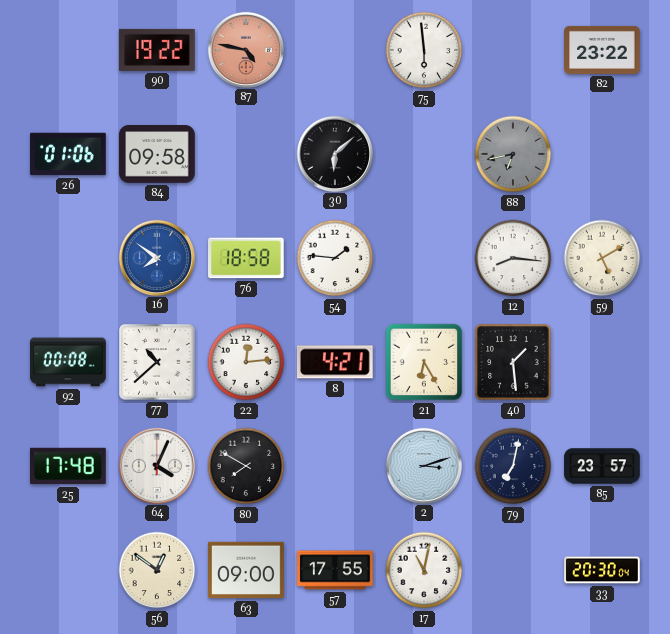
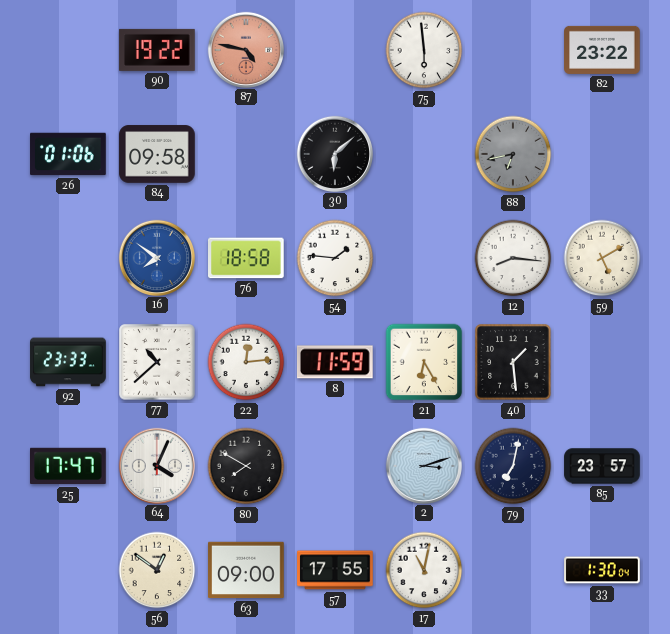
92: 00:08 -> 23:33
8: 4:21 -> 11:59
25: 17:48 -> 17:47
33: 20:30 -> 1:30
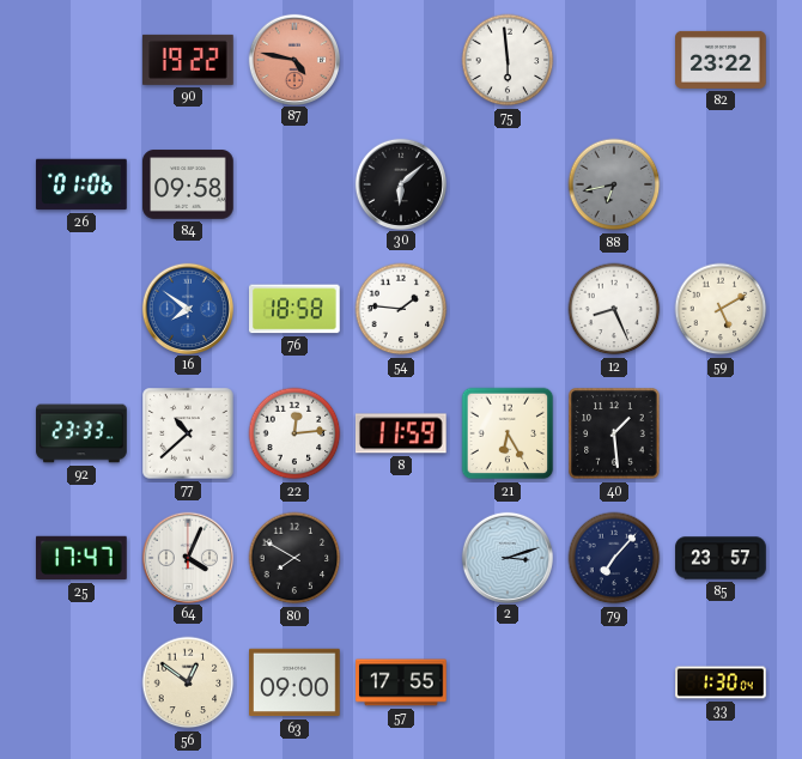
12: 8:16 -> 8:26
79: 7:02 -> 7:07
17: 11:02 -> none
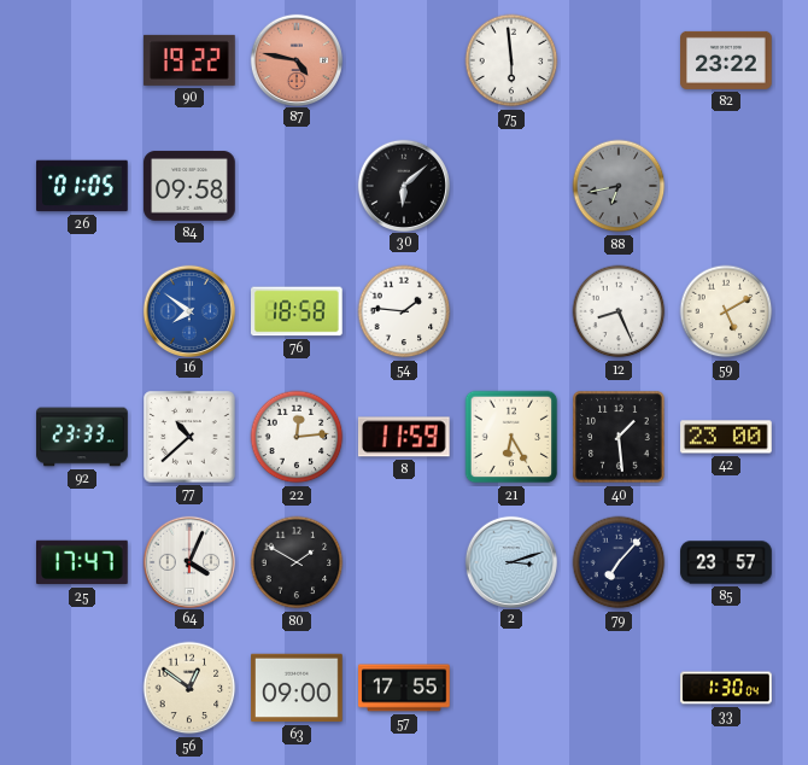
26: 01:06 -> 01:05
42: none -> 23:00
80: 7:50 -> 1:50
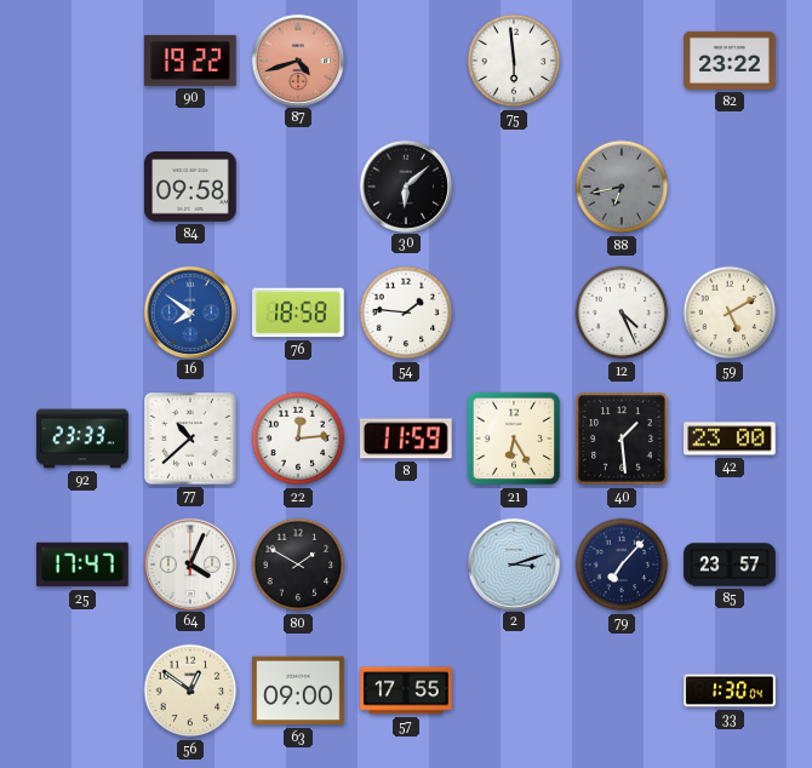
87: 4:47 -> 4:42
26: 01:05 -> none
12: 8:26 -> 4:26
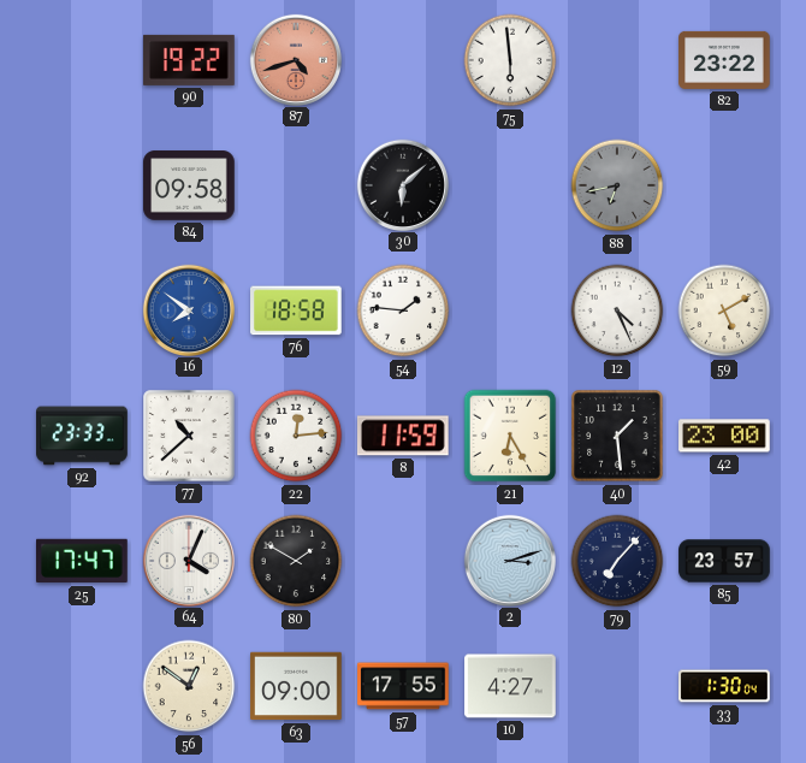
10: none -> 4:27
